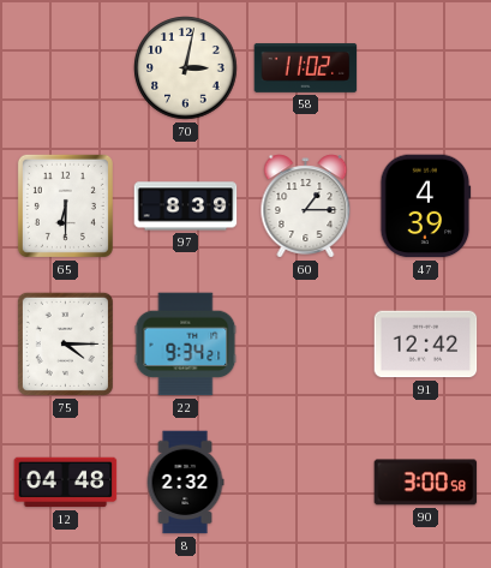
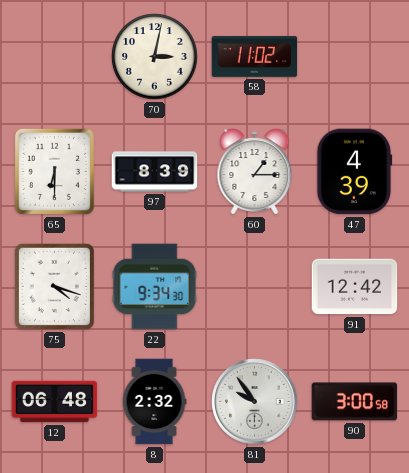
75: 4:15 -> 4:18
22: 9:34:21 -> 9:34:30
12: 04:48 -> 06:48
81: none -> 9:54
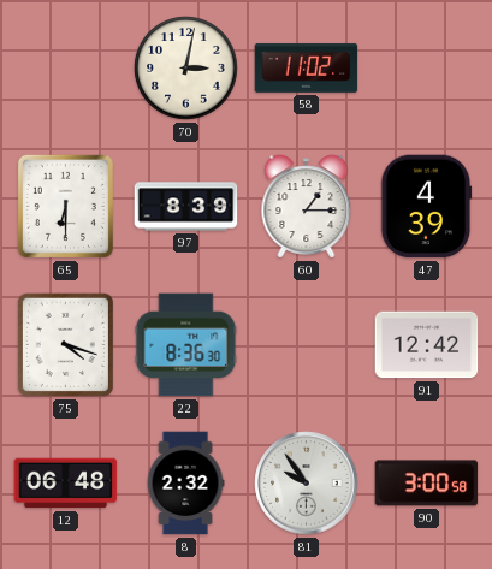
22: 9:34 -> 8:36
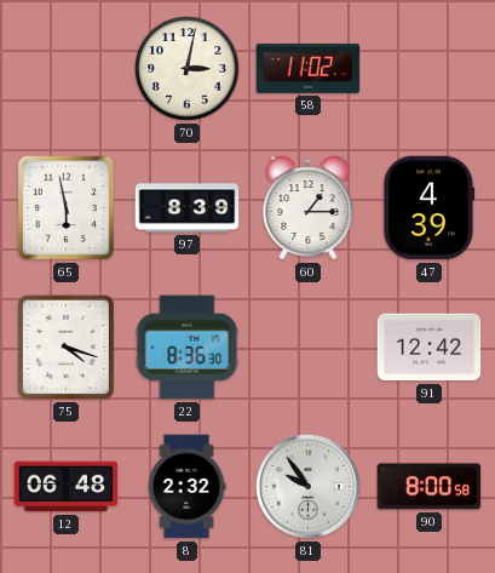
65: 6:30 -> 5:58
90: 3:00 -> 8:00
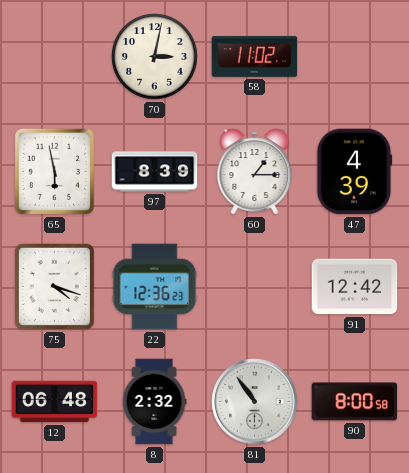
22: 8:36 -> 12:36
81: 9:54 -> 10:54
